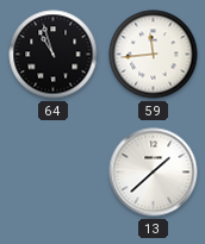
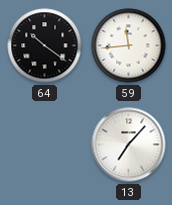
64: 10:57 -> 10:21
13: 1:38 -> 7:07
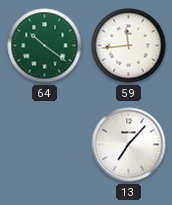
64 dial: black -> green
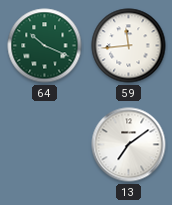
64: 10:21 -> 10:19
13: 7:07 -> 7:09
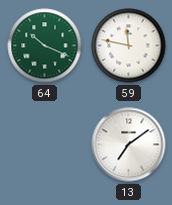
59: 11:44 -> 11:47
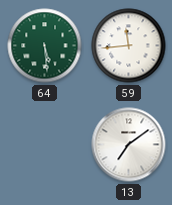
64: 10:19 -> 5:29
59: 11:47 -> 11:44
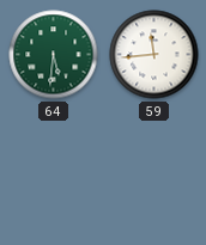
64: 5:29 -> 5:31
13: 7:09 -> none
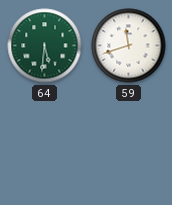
59: 11:44 -> 11:42
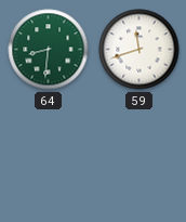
64: 5:31 -> 8:31
